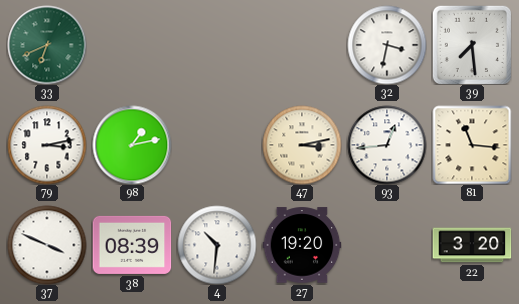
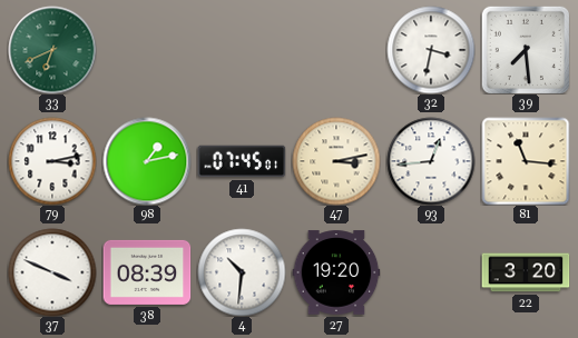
41: none -> 07:45
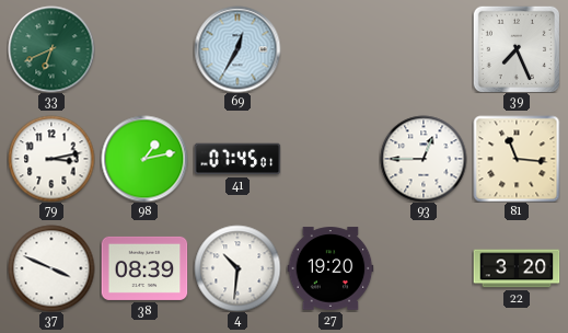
69: none -> 12:35
32: 3:32 -> none
39: 7:29 -> 7:26
47: 3:13 -> none
93: 12:44 -> 12:45
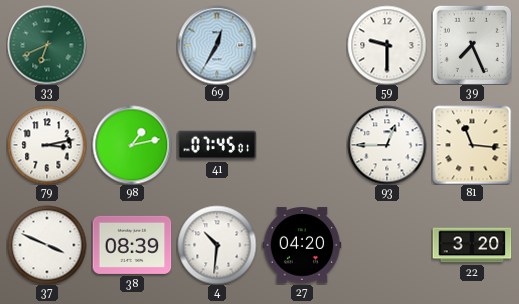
59: none -> 9:30
27: 19:20 -> 04:20
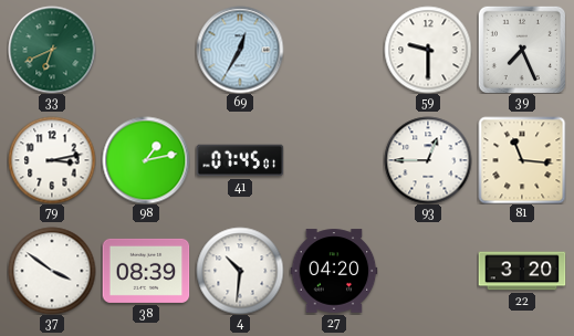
37: 3:49 -> 3:51
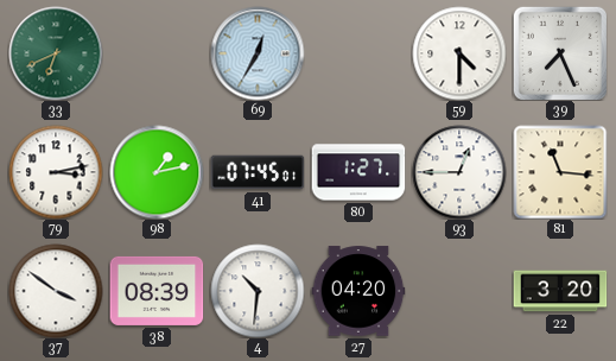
59: 9:30 -> 4:30
80: none -> 1:27
